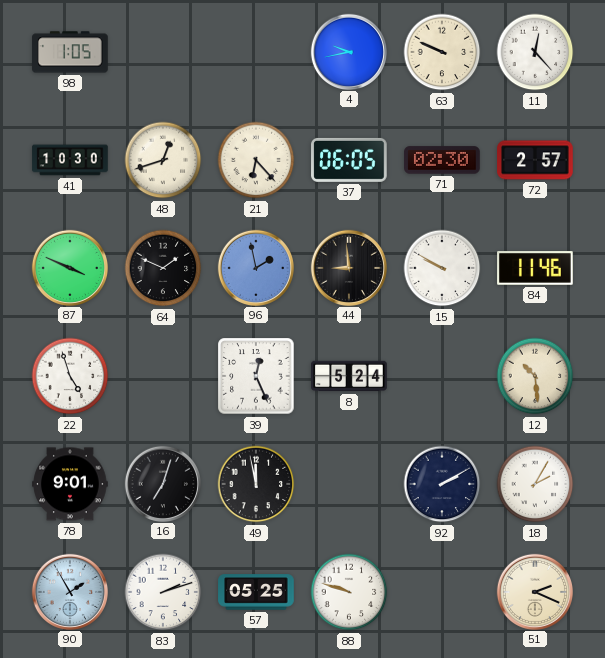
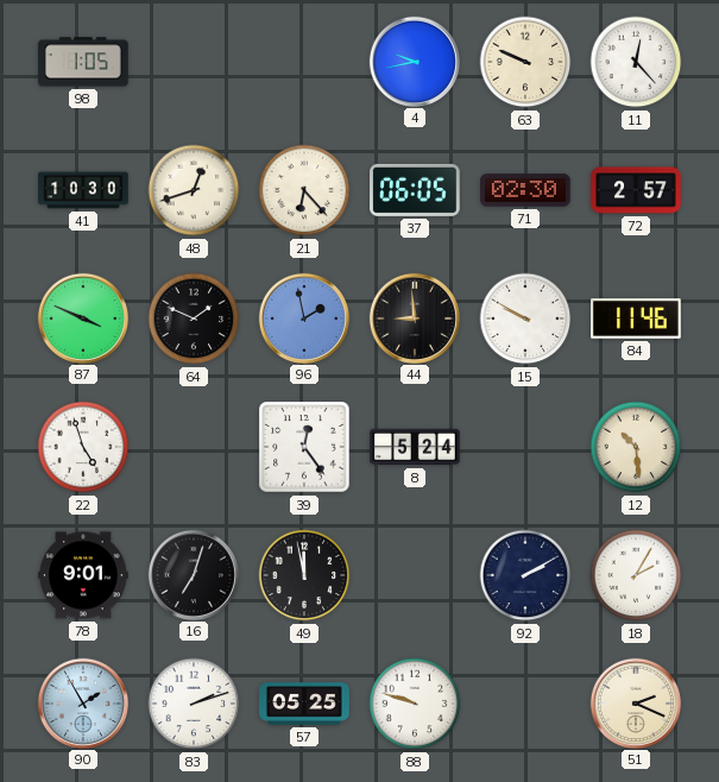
39: 12:26 -> 12:24
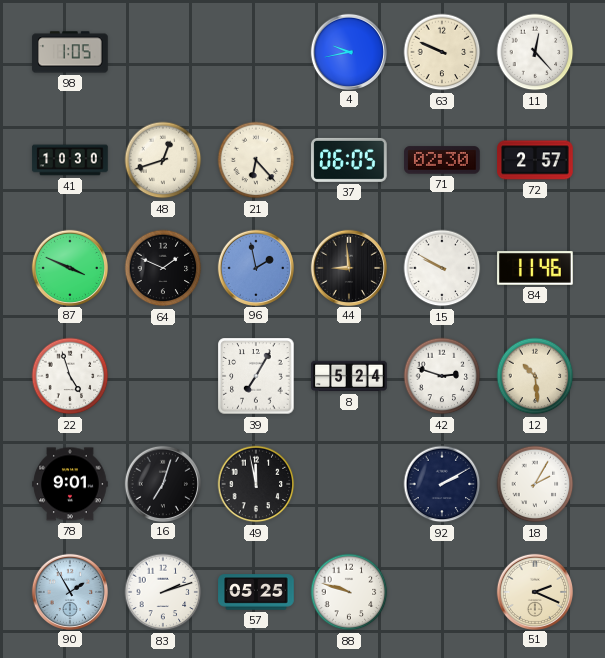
39: 12:24 -> 7:05
42: none -> 2:48
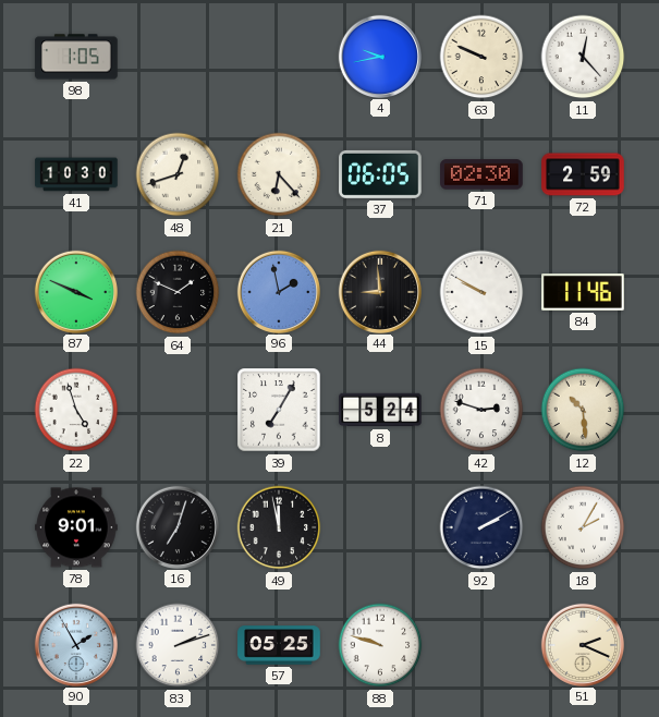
72: 2:57 -> 2:59
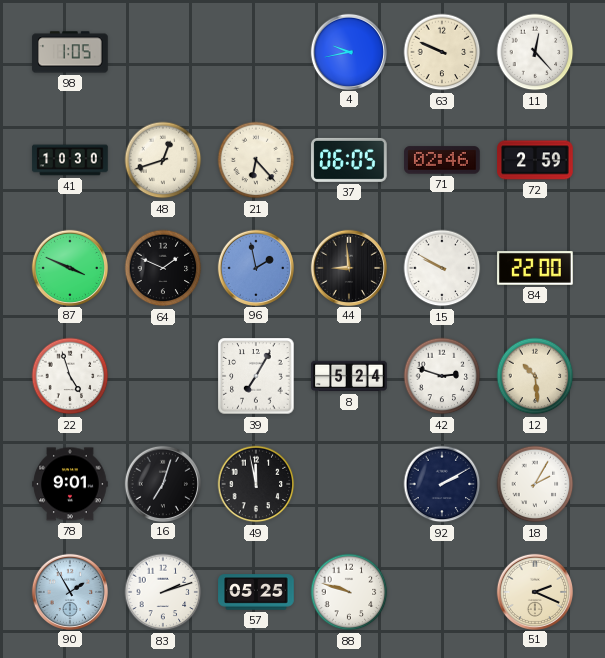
71: 02:30 -> 02:46
84: 11:46 -> 22:00
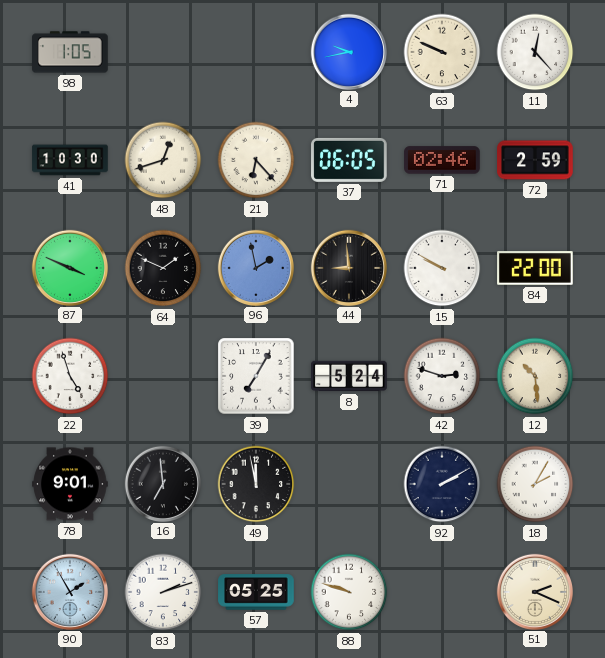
16: 7:03 -> 6:59
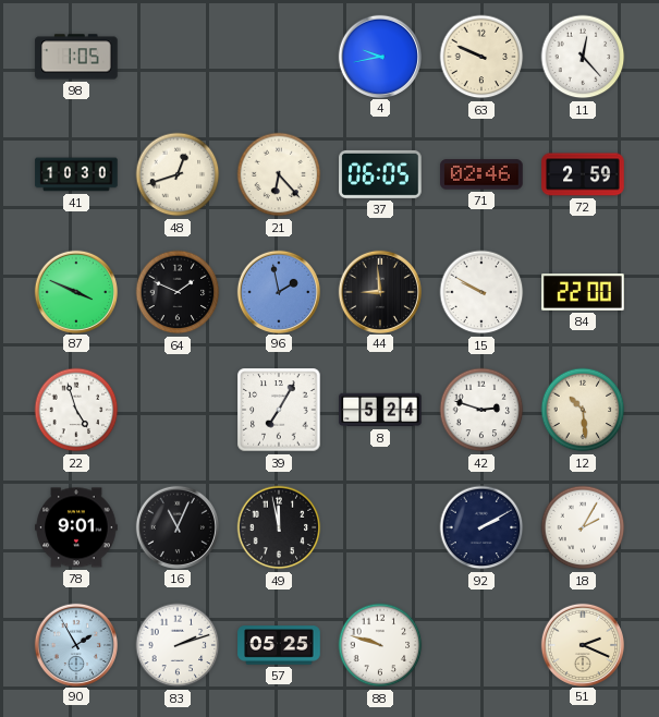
16: 6:59 -> 11:04
